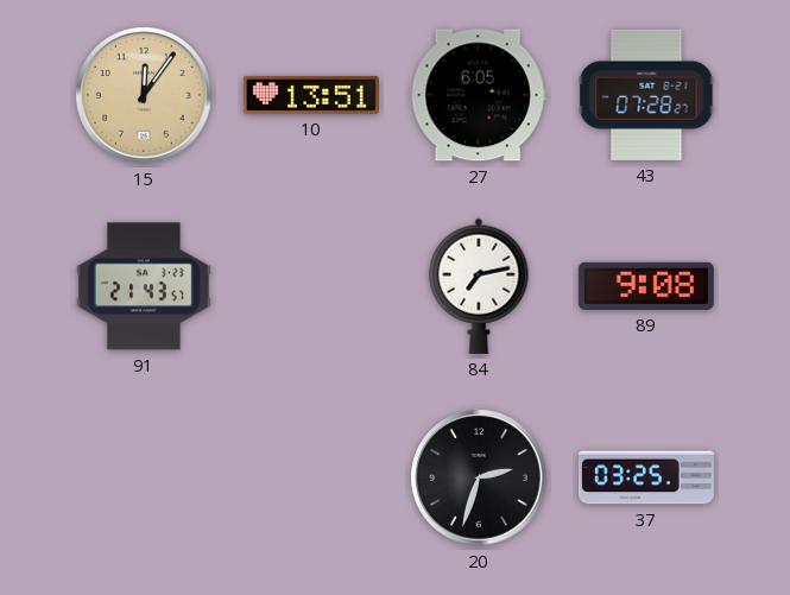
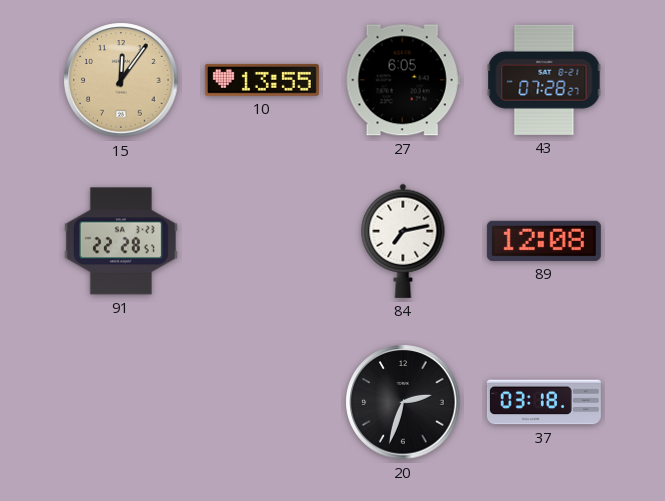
10: 13:51 -> 13:55
91: 21:43 -> 22:28
89: 9:08 -> 12:08
37: 03:25 -> 03:18
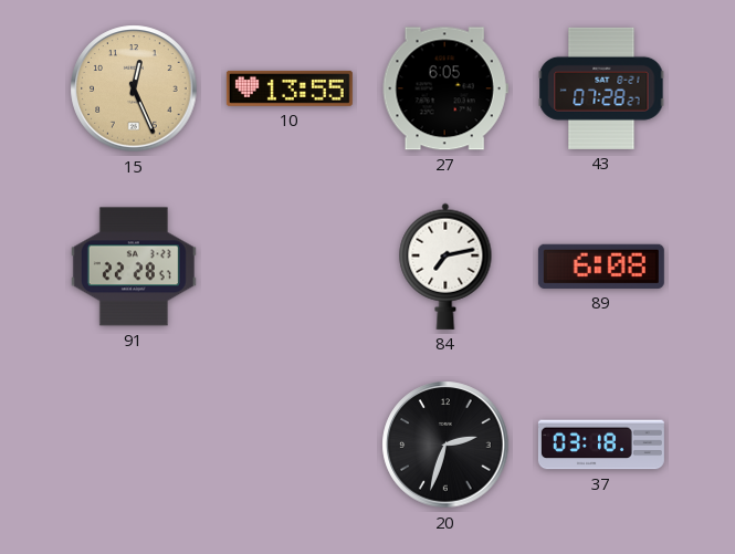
15: 12:06 -> 12:26
89: 12:08 -> 6:08
